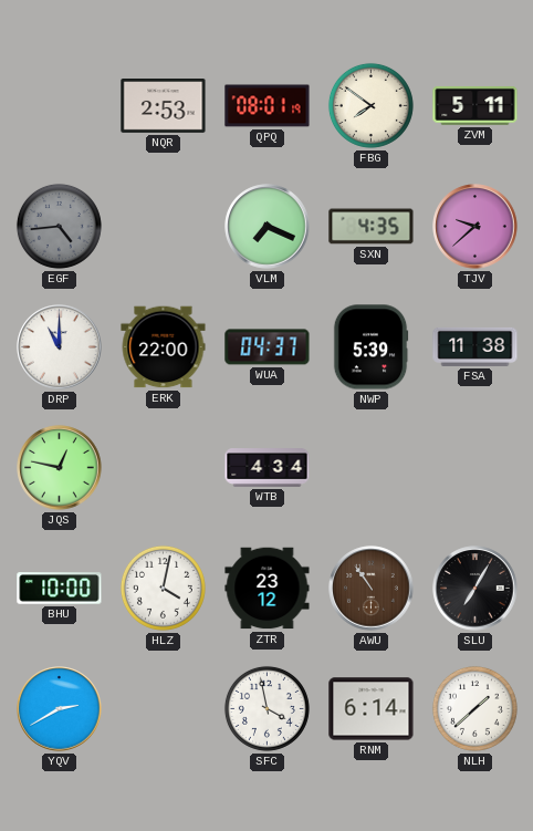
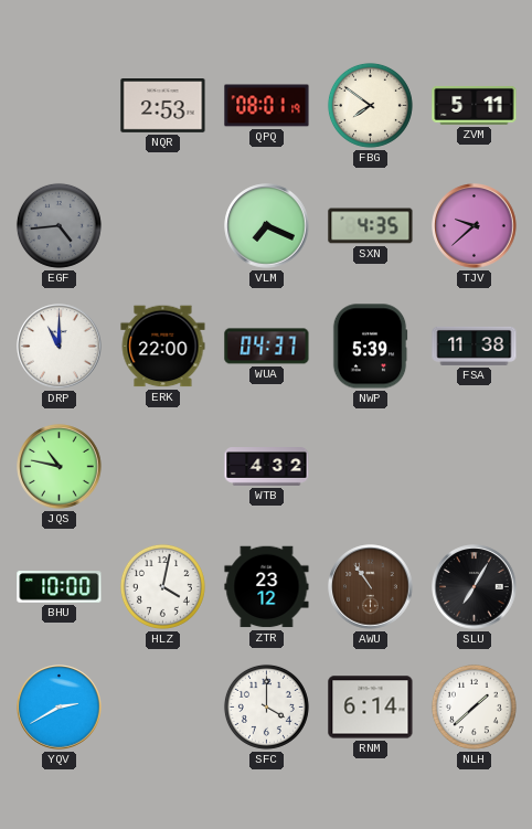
JQS: 12:47 -> 10:47
WTB: 4:34 -> 4:32
SFC: 3:58 -> 4:00
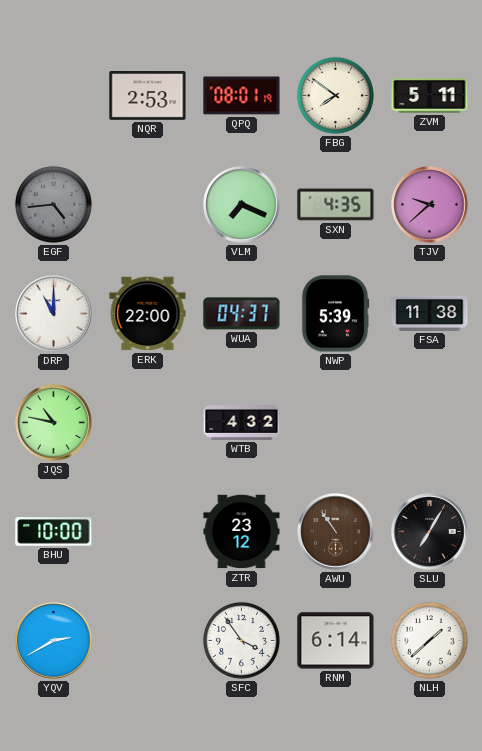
HLZ: 4:02 -> none
SFC: 4:00 -> 3:54
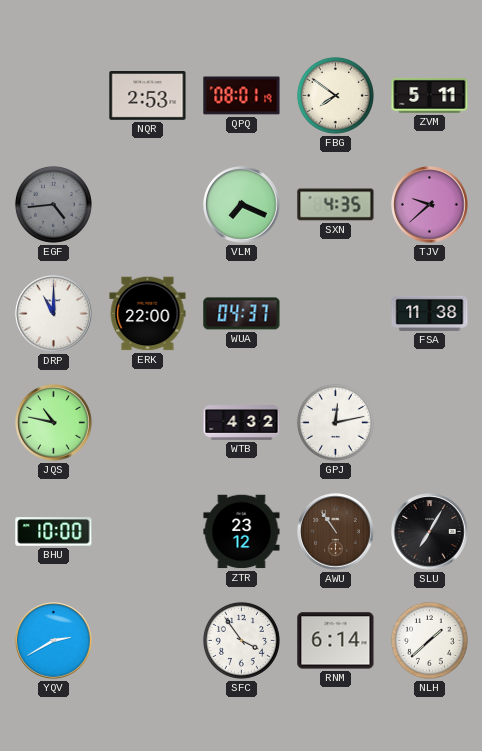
NWP: 5:39 -> none
GPJ: none -> 12:13
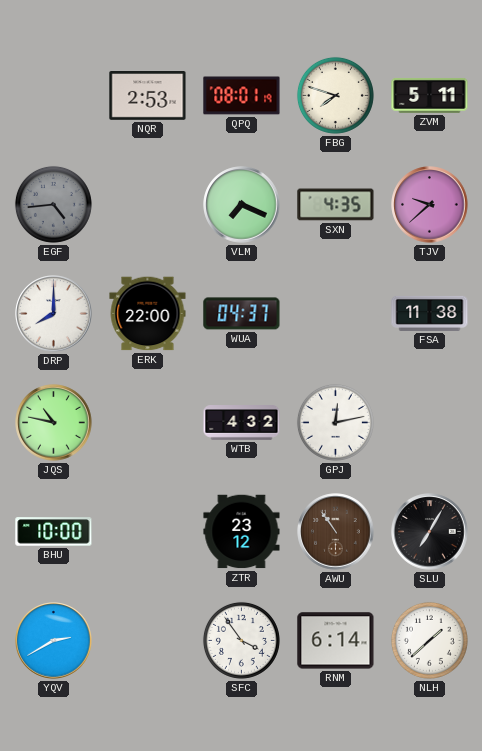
FBG: 7:51 -> 7:48
DRP: 11:00 -> 8:00
